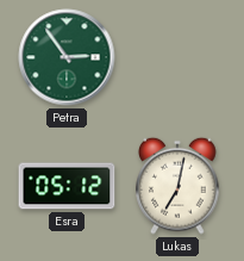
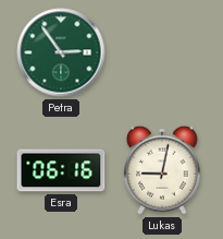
Esra: 05:12 -> 06:16
Lukas: 7:02 -> 9:02
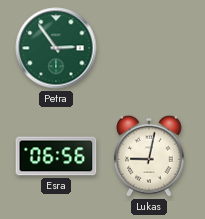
Esra: 06:16 -> 06:56
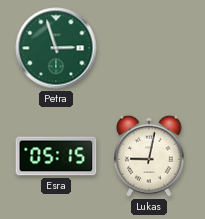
Petra: 2:54 -> 2:57
Esra: 06:56 -> 05:15
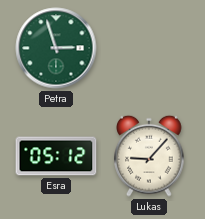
Esra: 05:15 -> 05:12
Lukas: 9:02 -> 9:07
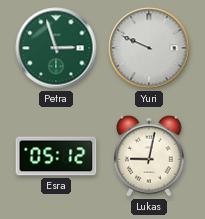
Yuri: none -> 9:49
Lukas: 9:07 -> 9:02
